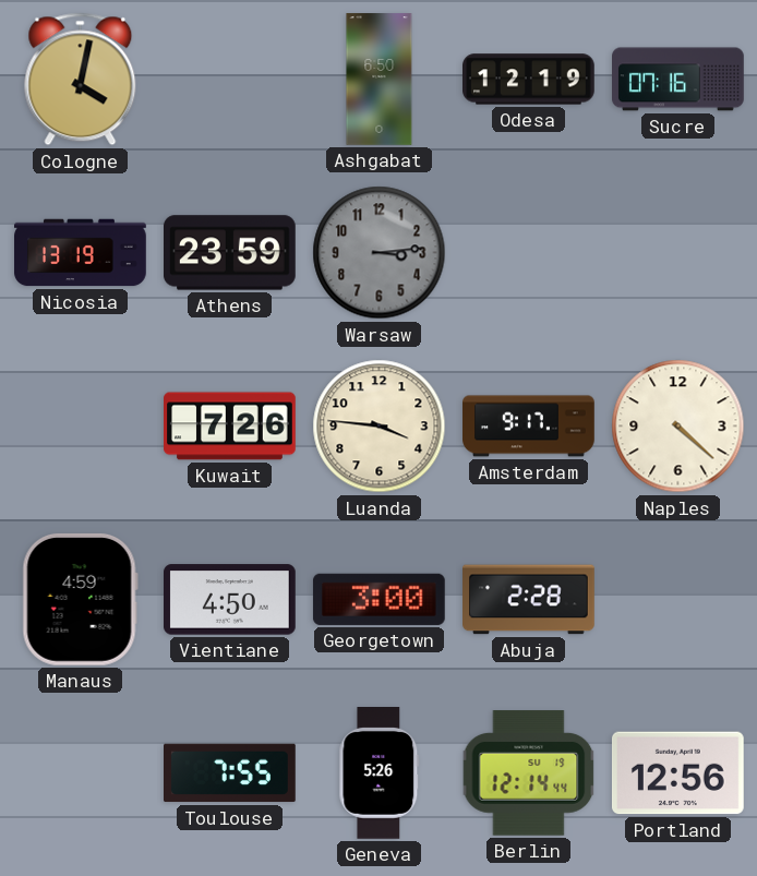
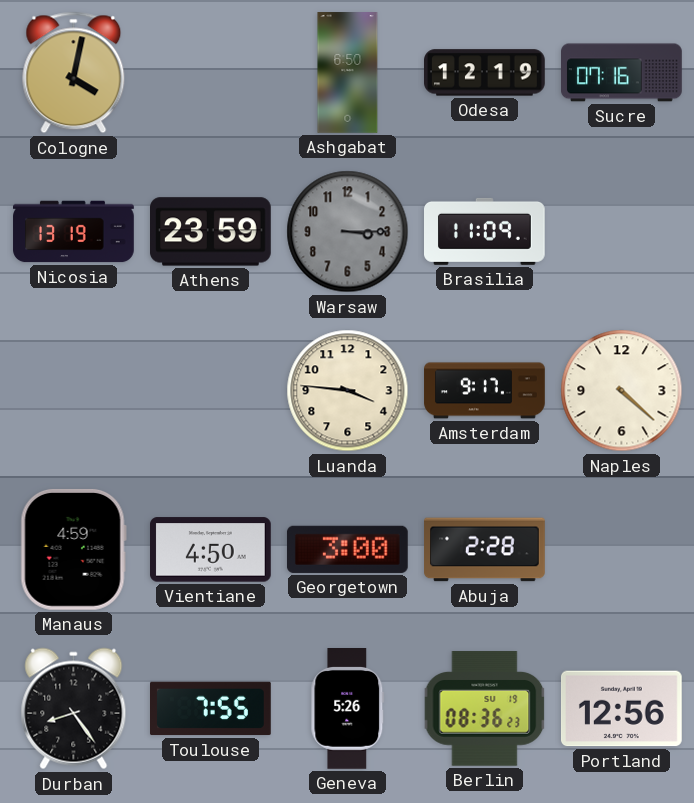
Warsaw: 3:14 -> 3:15
Brasilia: none -> 11:09
Kuwait: 7:26 -> none
Durban: none -> 8:24
Berlin: 12:14 -> 08:36
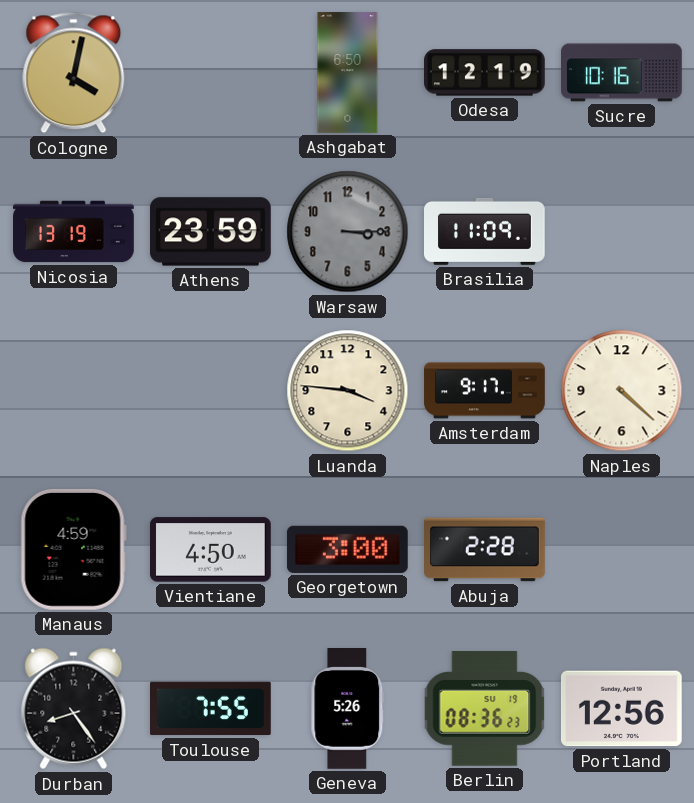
Sucre: 07:16 -> 10:16
